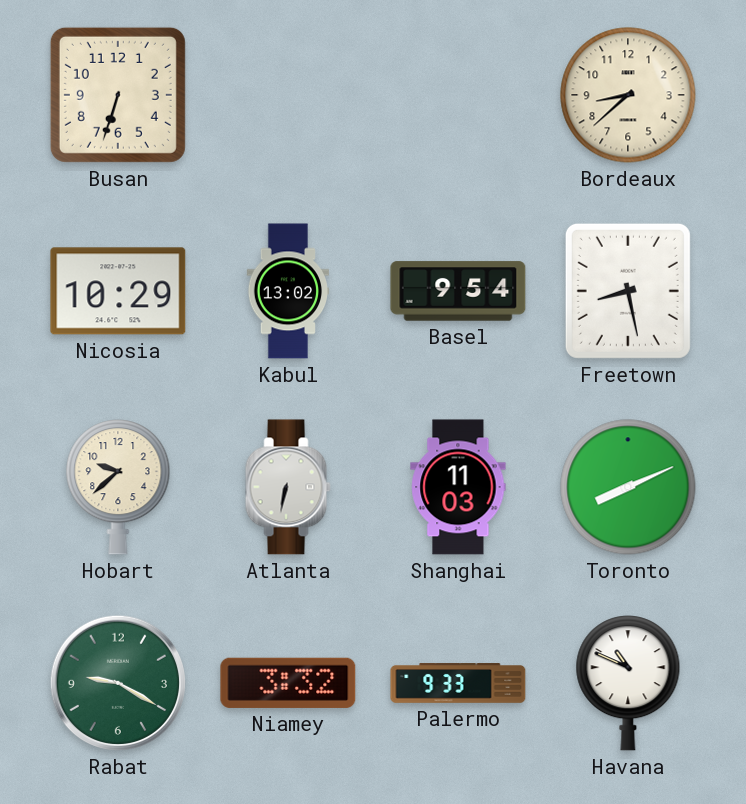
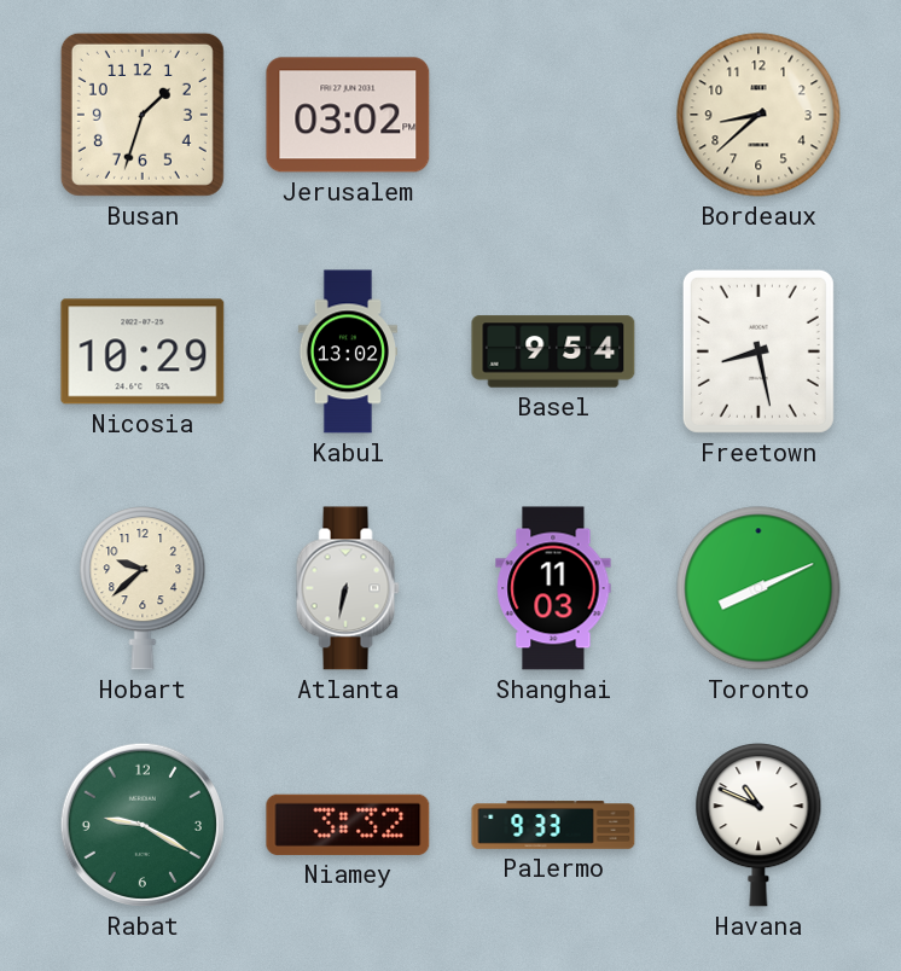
Busan: 6:33 -> 1:33
Jerusalem: none -> 03:02
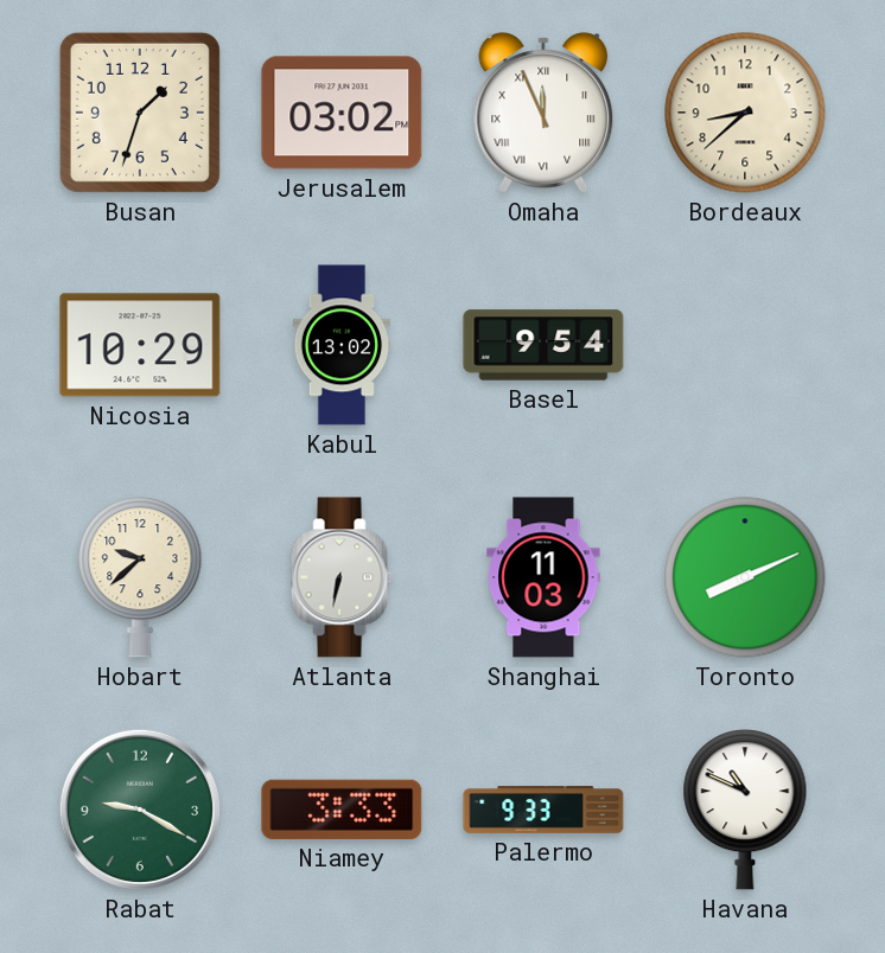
Omaha: none -> 11:56
Freetown: 8:28 -> none
Niamey: 3:32 -> 3:33
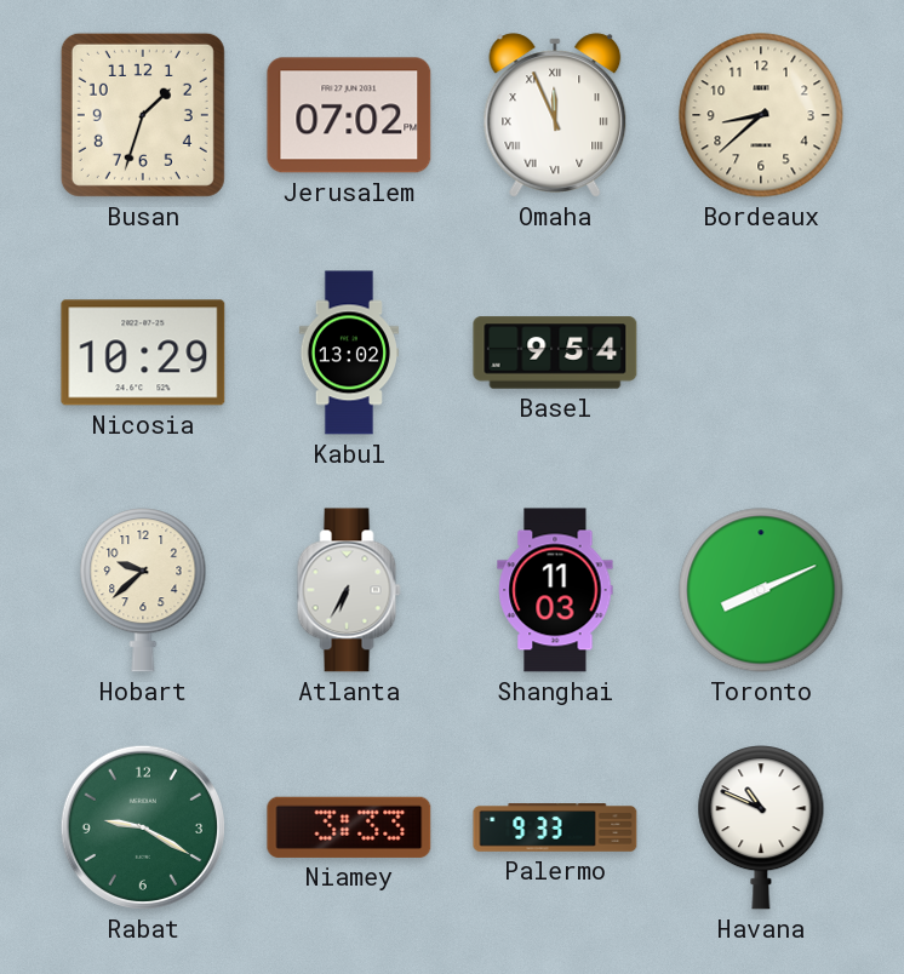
Jerusalem: 03:02 -> 07:02
Atlanta: 6:32 -> 6:35
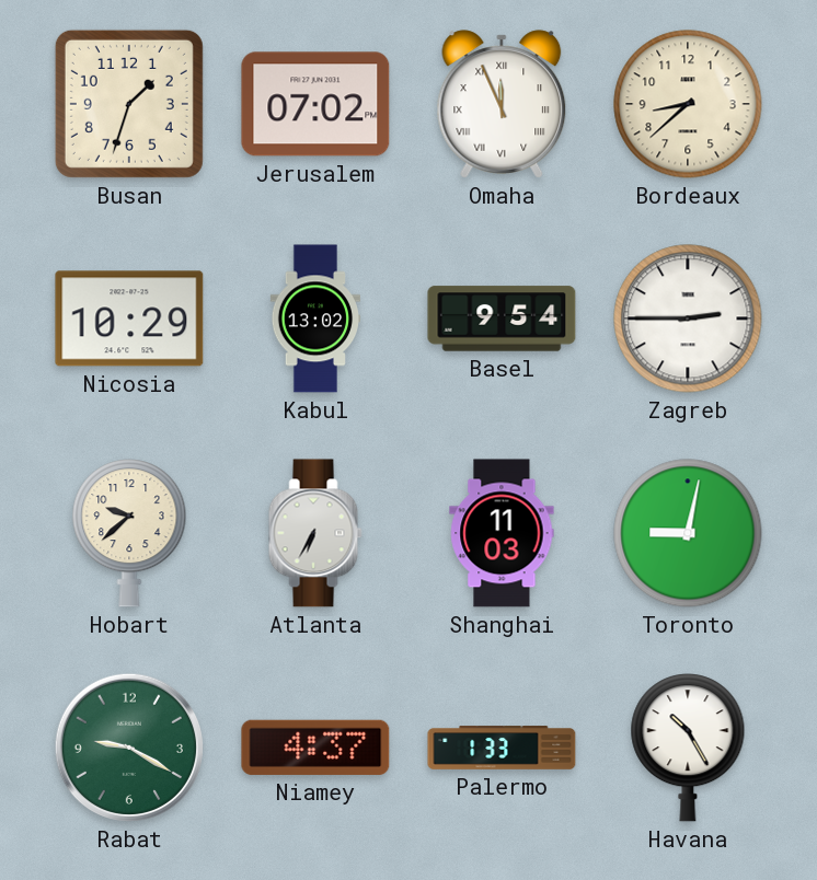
Zagreb: none -> 2:45
Toronto: 8:11 -> 9:02
Niamey: 3:33 -> 4:37
Palermo: 9:33 -> 1:33
Havana: 10:49 -> 10:25
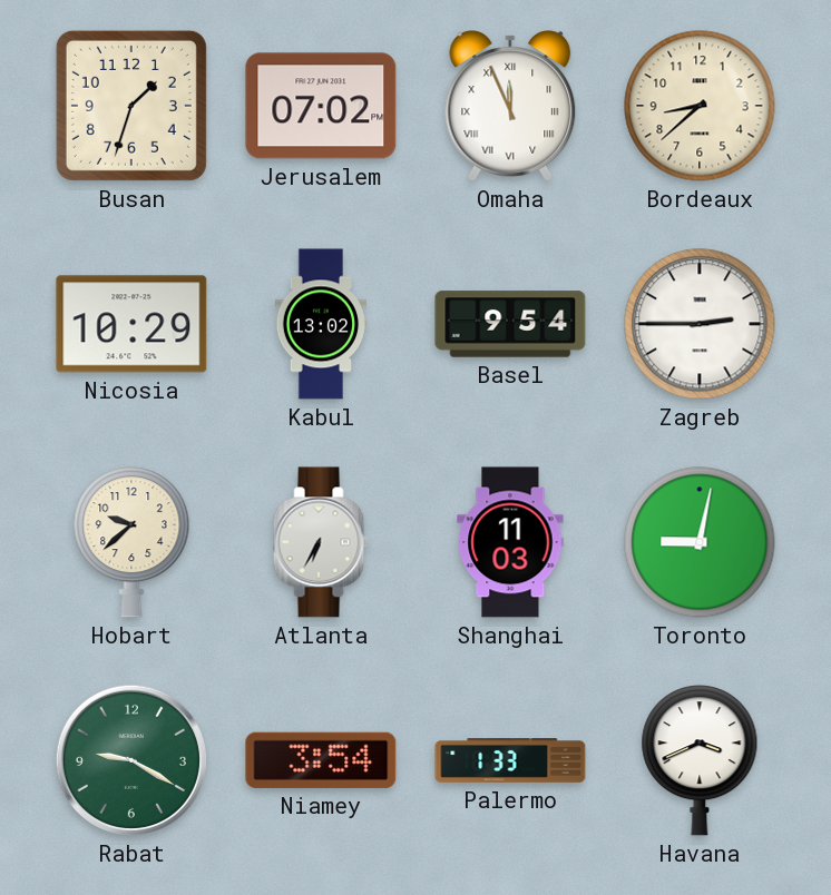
Niamey: 4:37 -> 3:54
Havana: 10:25 -> 3:41
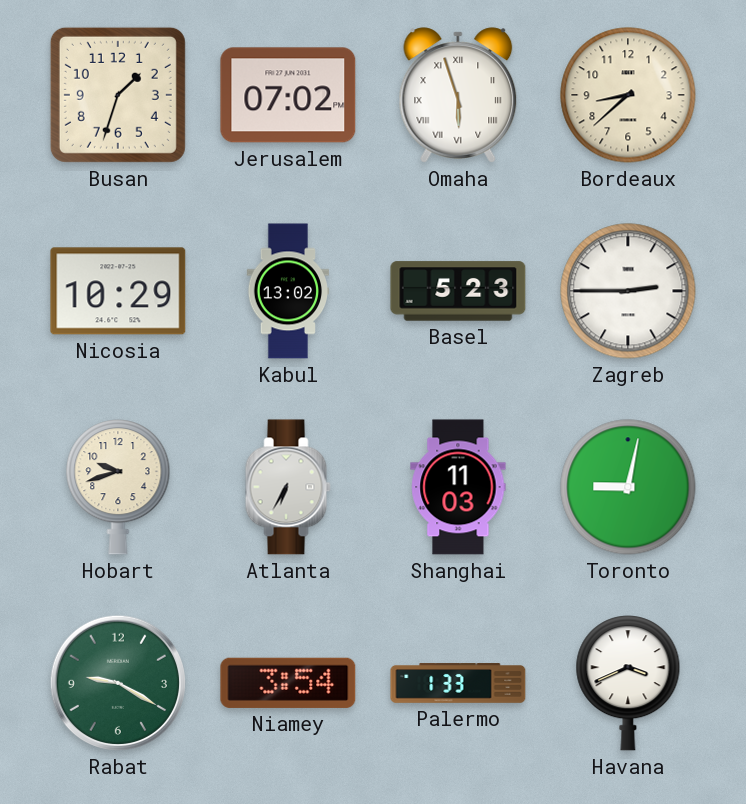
Omaha: 11:56 -> 5:57
Basel: 9:54 -> 5:23
Hobart: 9:38 -> 9:42
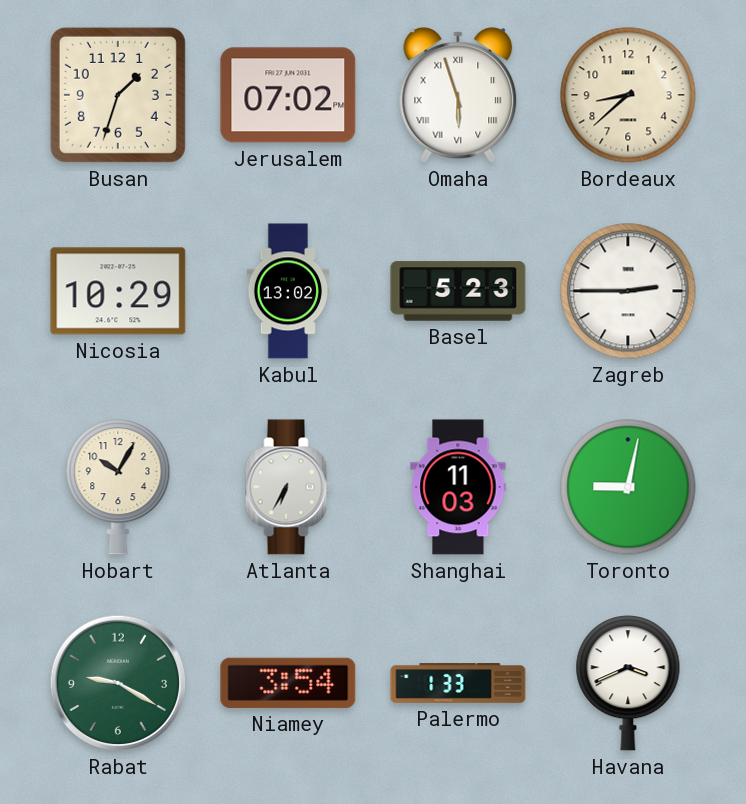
Hobart: 9:42 -> 10:05
